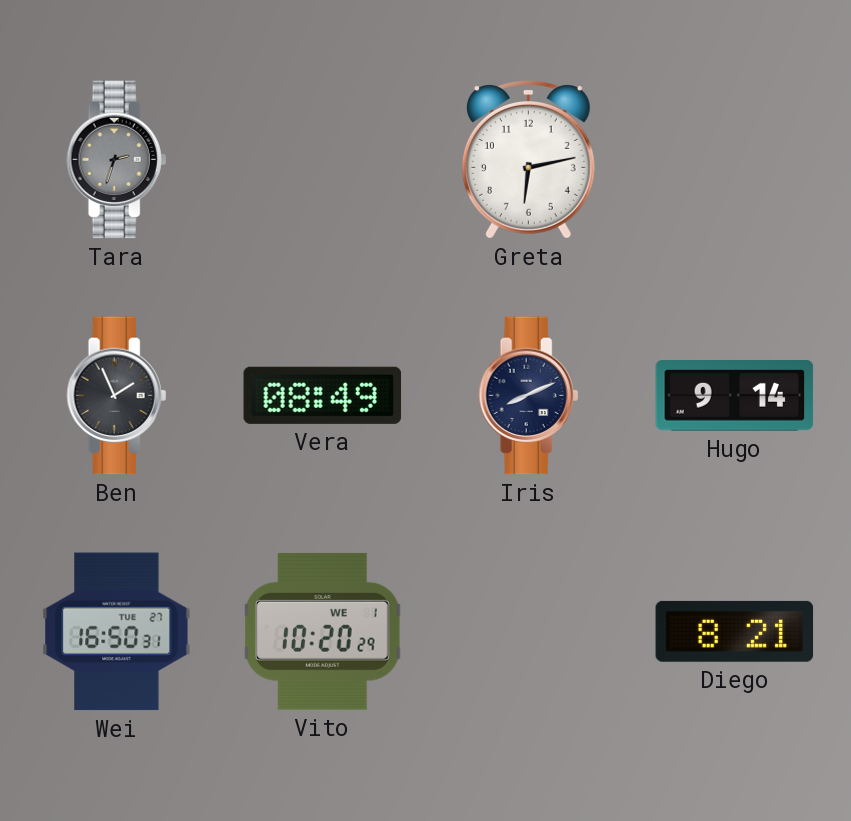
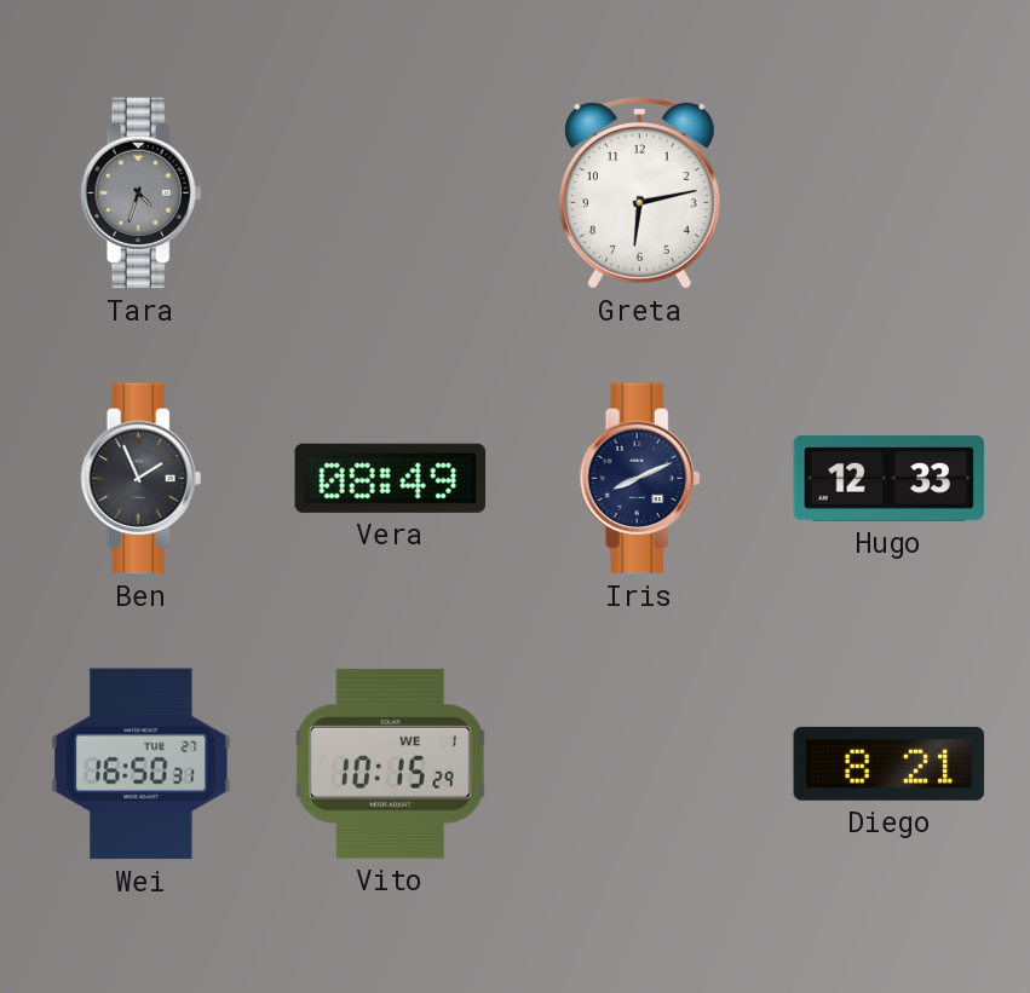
Tara: 2:33 -> 4:33
Hugo: 9:14 -> 12:33
Vito: 10:20 -> 10:15
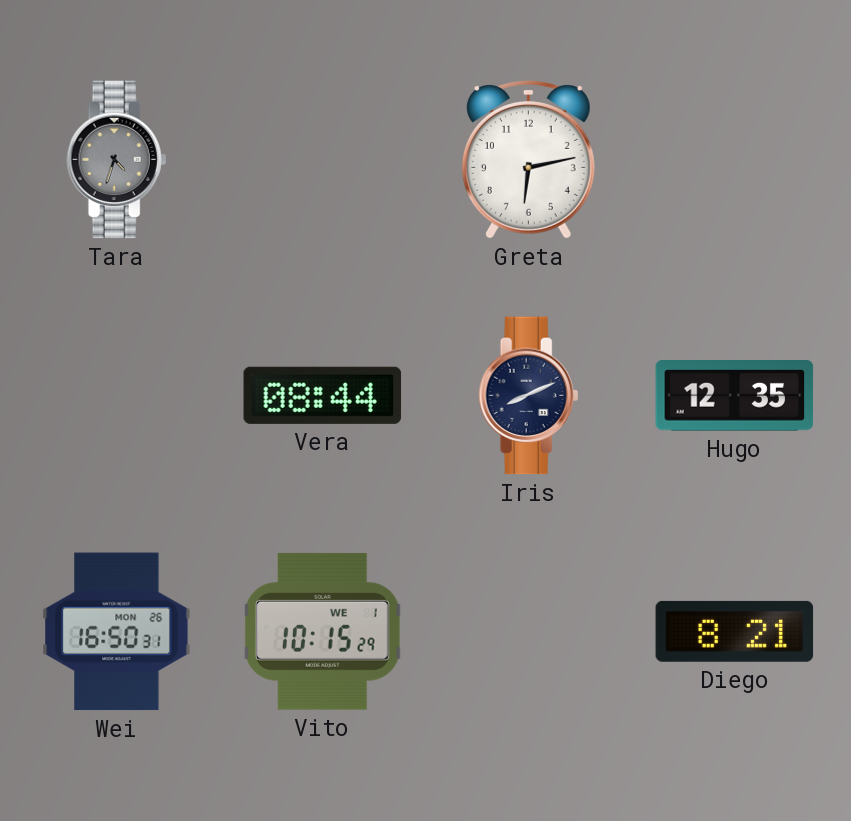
Ben: 1:56 -> none
Vera: 08:49 -> 08:44
Hugo: 12:33 -> 12:35
Wei date: TUE 27 -> MON 26
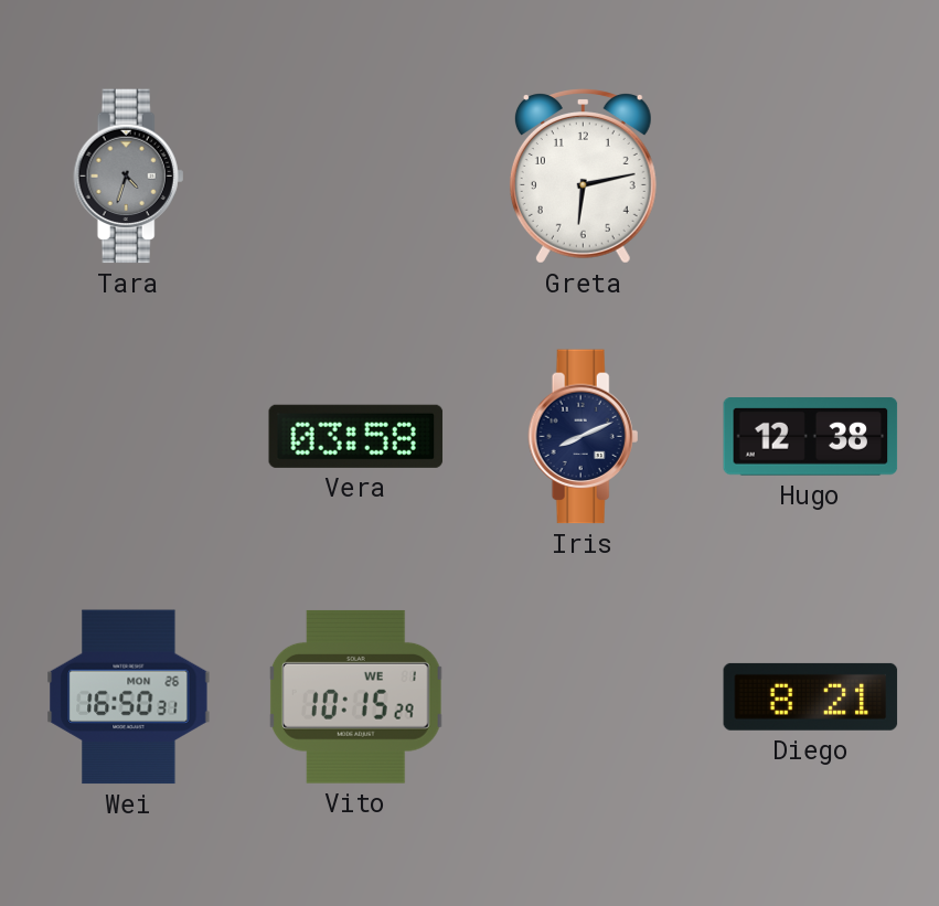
Vera: 08:44 -> 03:58
Hugo: 12:35 -> 12:38
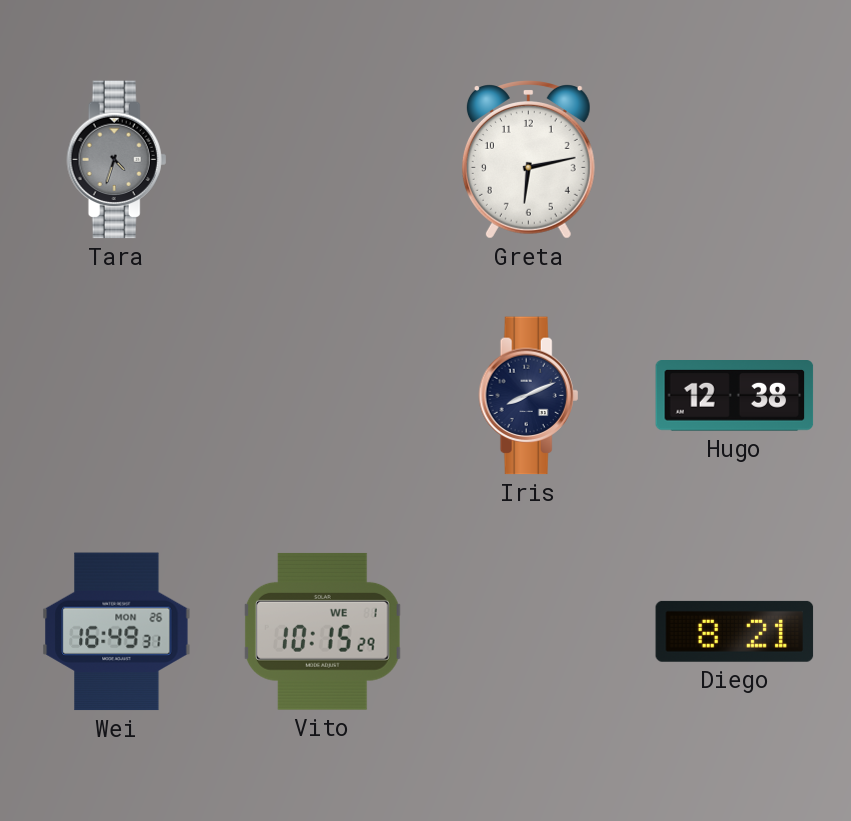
Vera: 03:58 -> none
Wei: 16:50 -> 16:49
